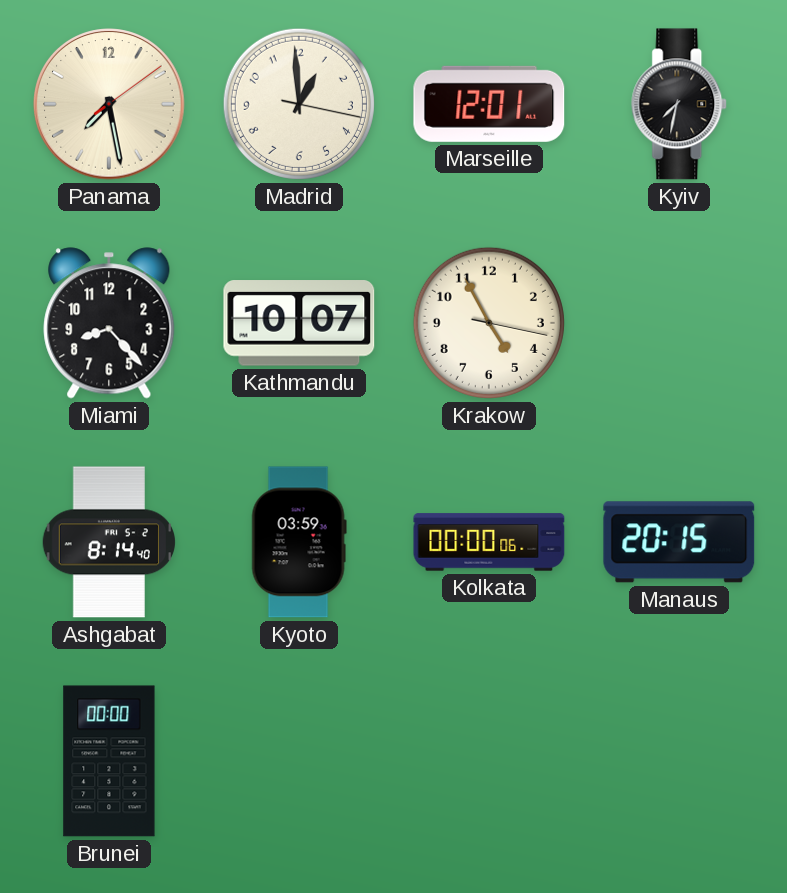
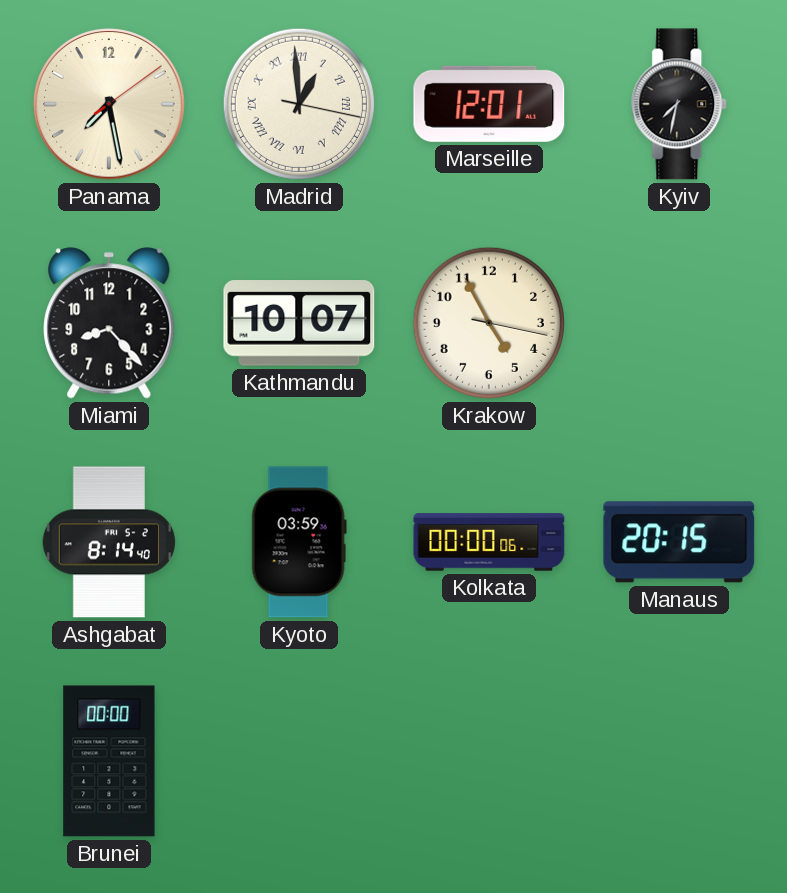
Madrid numerals: Arabic -> Roman
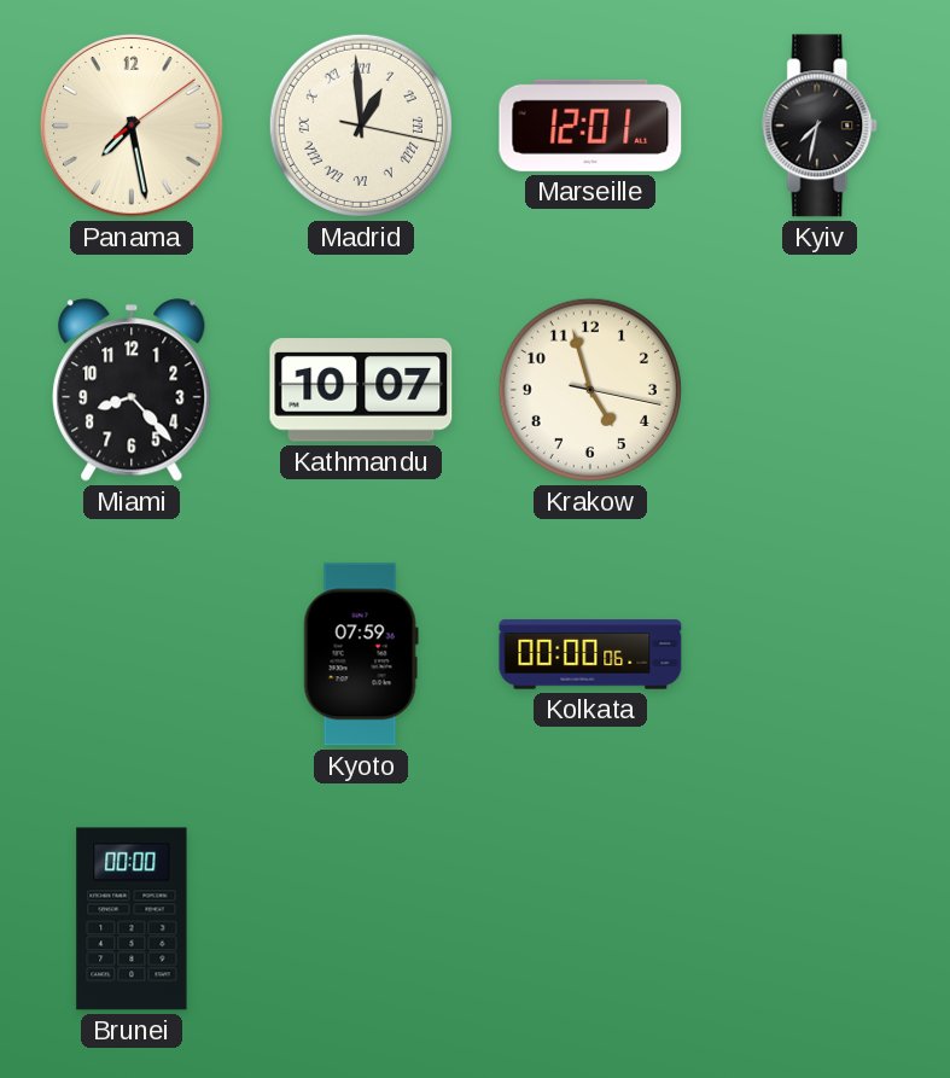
Krakow: 4:55 -> 4:57
Ashgabat: 8:14 -> none
Kyoto: 03:59 -> 07:59
Manaus: 20:15 -> none
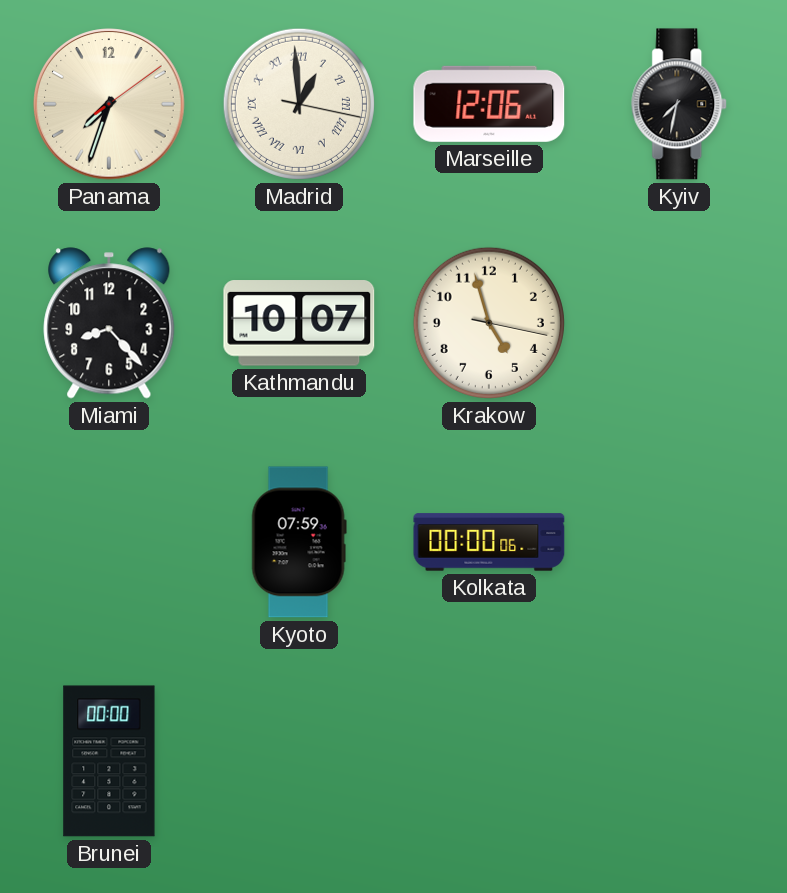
Panama: 7:28 -> 7:33
Marseille: 12:01 -> 12:06
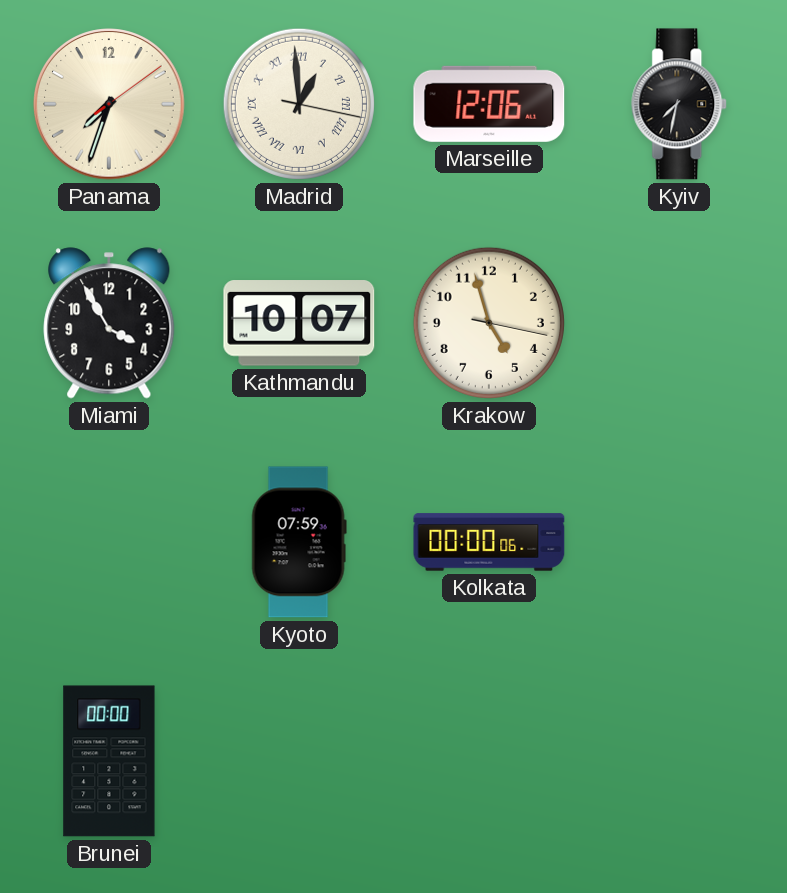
Miami: 8:23 -> 3:55
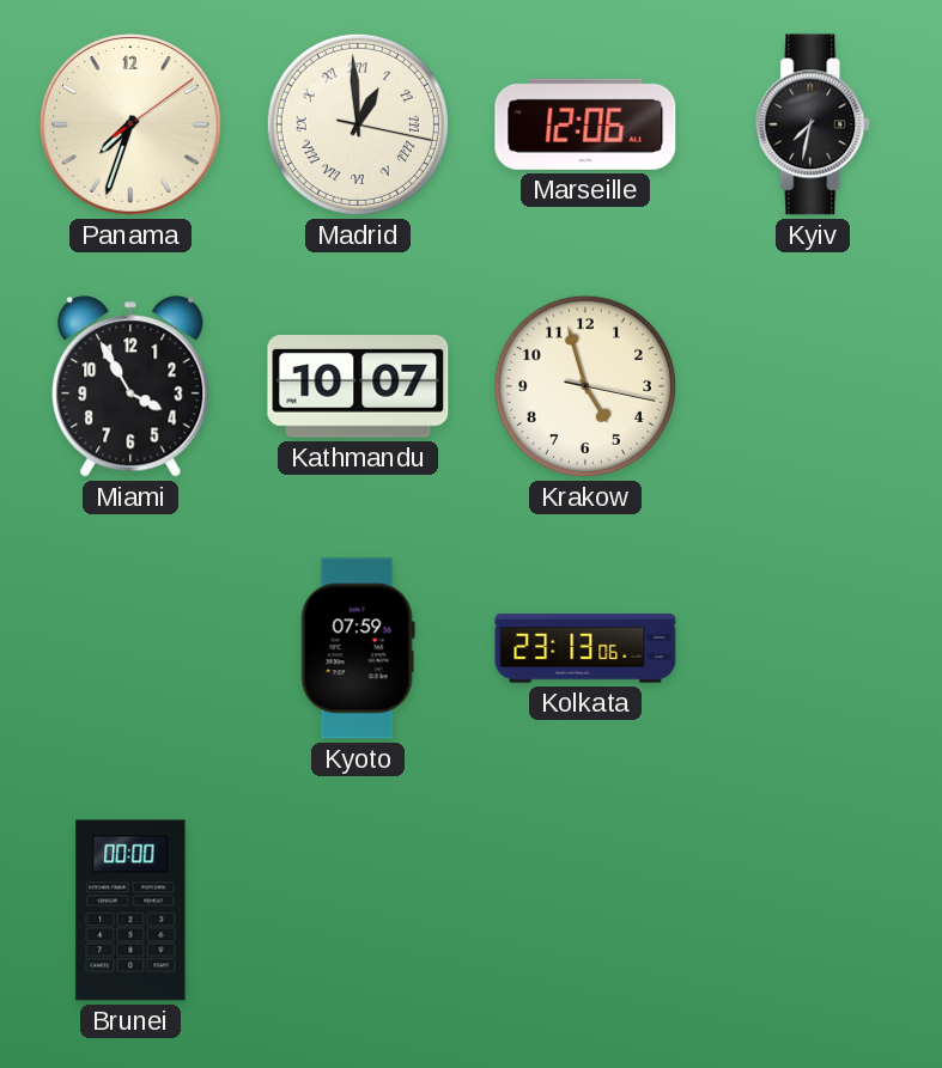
Kolkata: 00:00 -> 23:13
